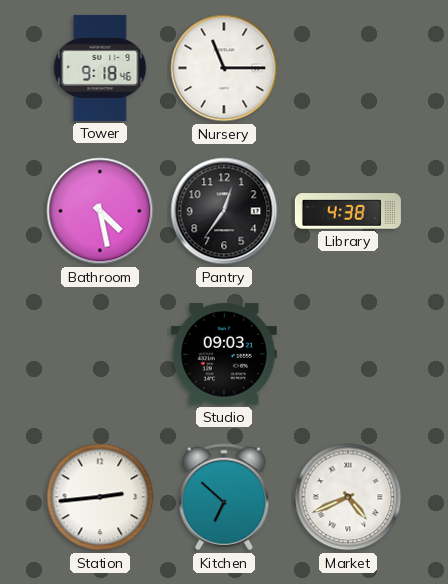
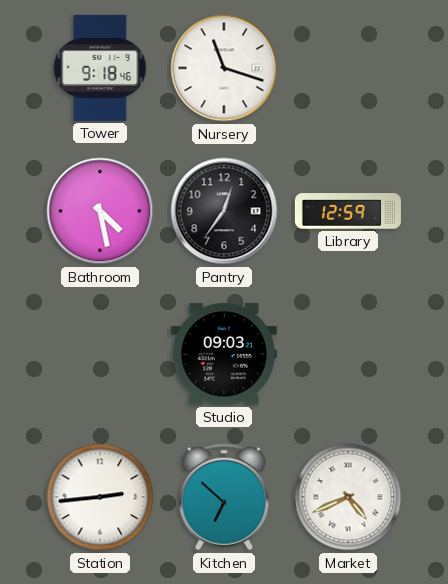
Nursery: 11:15 -> 11:18
Library: 4:38 -> 12:59
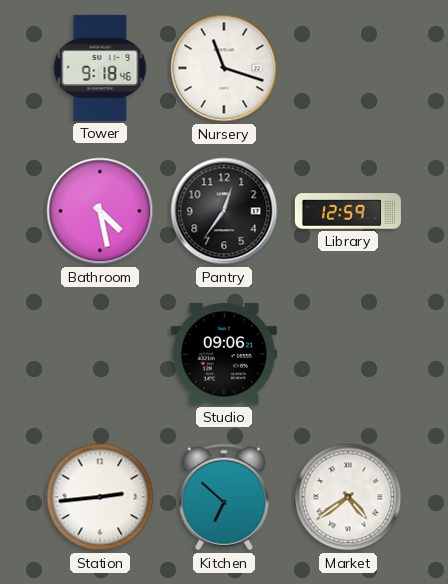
Studio: 09:03 -> 09:06
Market: 4:41 -> 4:39
